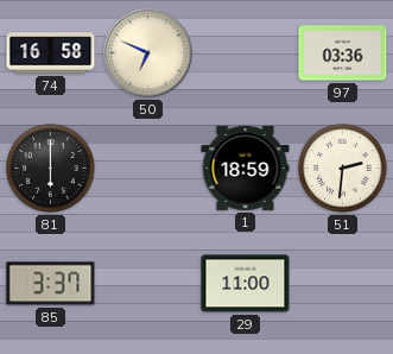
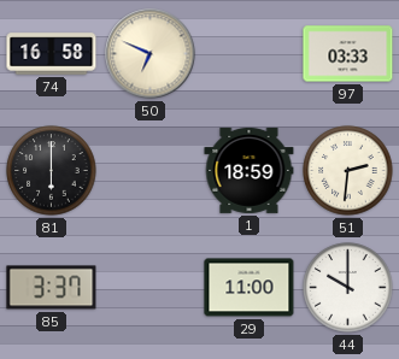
97: 03:36 -> 03:33
44: none -> 10:00
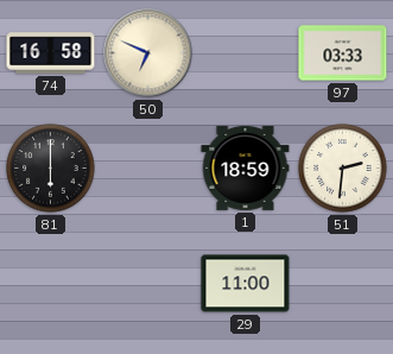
85: 3:37 -> none
44: 10:00 -> none
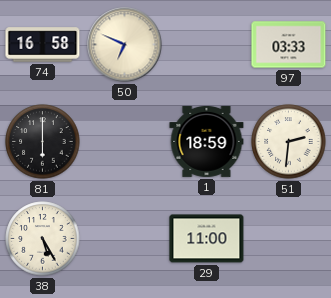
38: none -> 5:25
